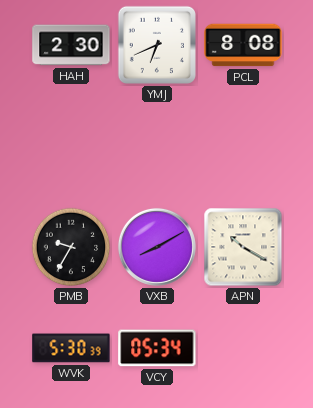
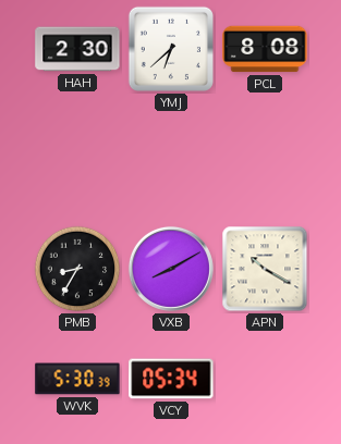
YMJ: 6:41 -> 6:38
PMB: 9:35 -> 8:35
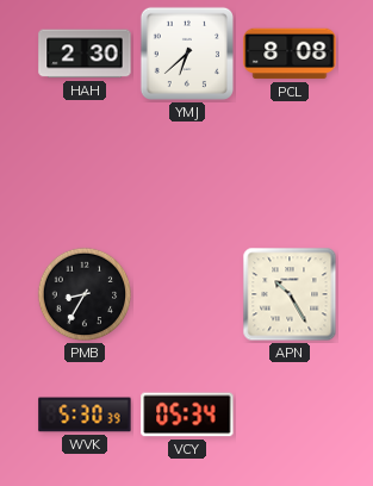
VXB: 8:10 -> none
APN: 10:20 -> 10:25
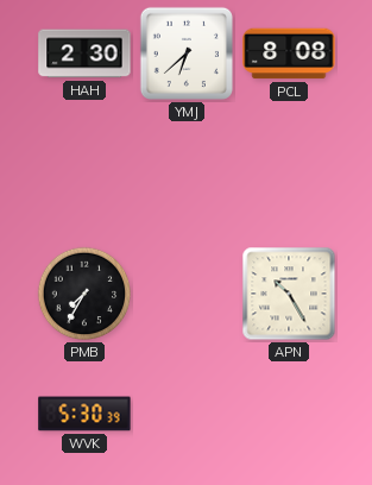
PMB: 8:35 -> 7:35
VCY: 05:34 -> none
